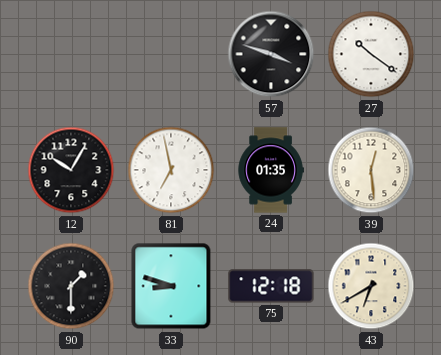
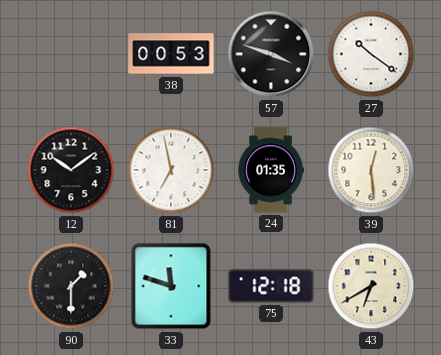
38: none -> 00:53
12: 10:05 -> 10:09
33: 8:48 -> 11:48
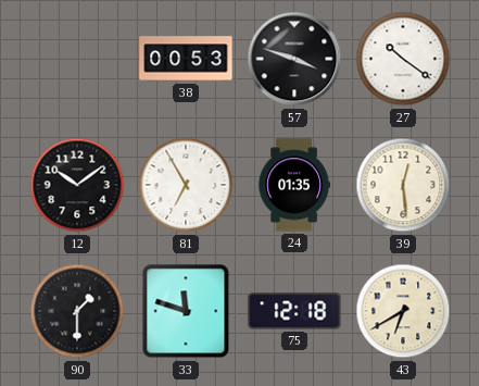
81: 6:58 -> 6:55
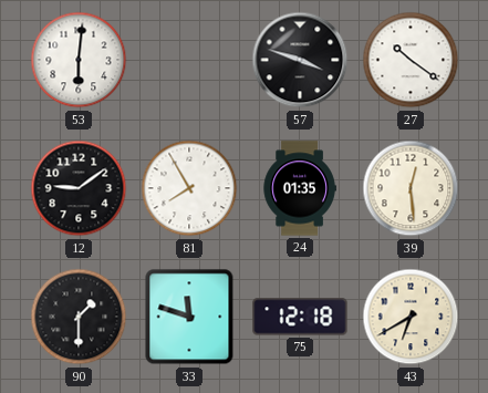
53: none -> 6:01
38: 00:53 -> none
12: 10:09 -> 9:09
81: 6:55 -> 7:55
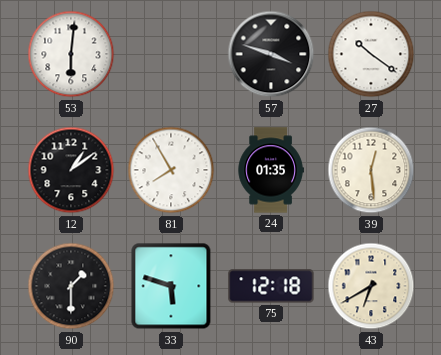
12: 9:09 -> 1:09
33: 11:48 -> 5:48
